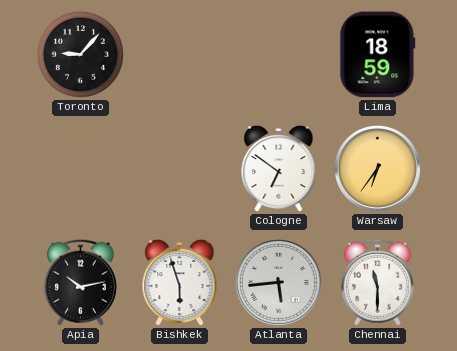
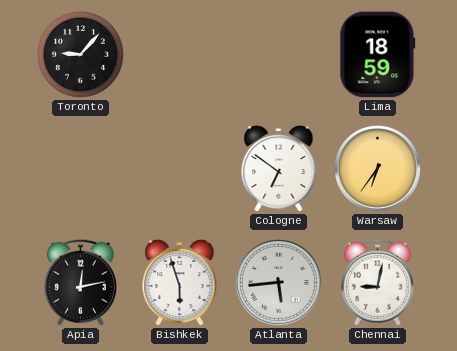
Apia: 10:13 -> 12:13
Chennai: 11:30 -> 9:02
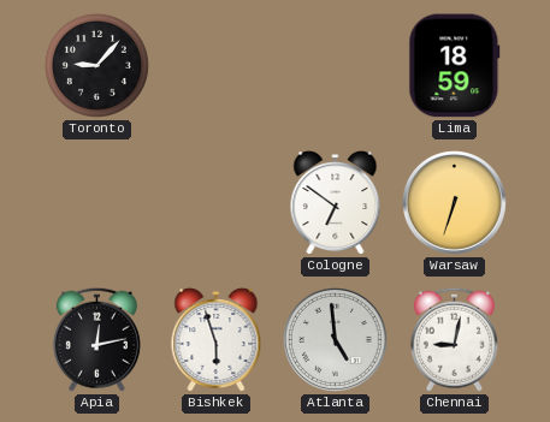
Warsaw: 6:36 -> 6:33
Atlanta: 5:44 -> 4:59
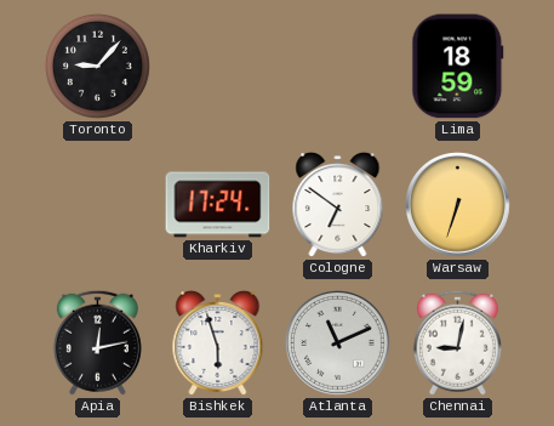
Kharkiv: none -> 17:24
Atlanta: 4:59 -> 11:11
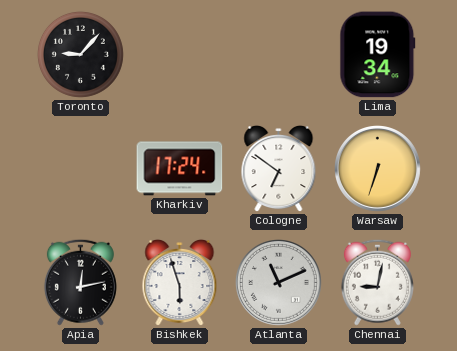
Lima: 18:59 -> 19:34
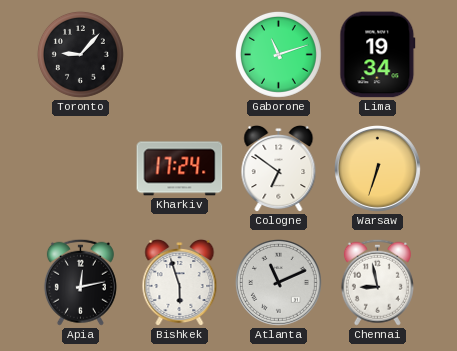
Gaborone: none -> 11:12
Chennai: 9:02 -> 8:58
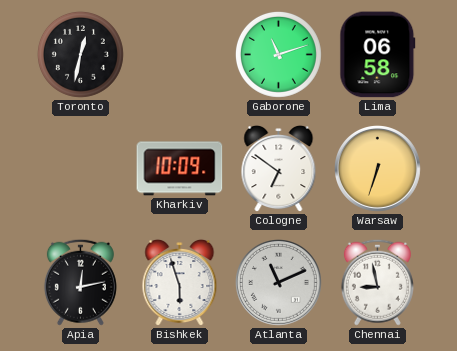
Toronto: 9:07 -> 12:32
Lima: 19:34 -> 06:58
Kharkiv: 17:24 -> 10:09
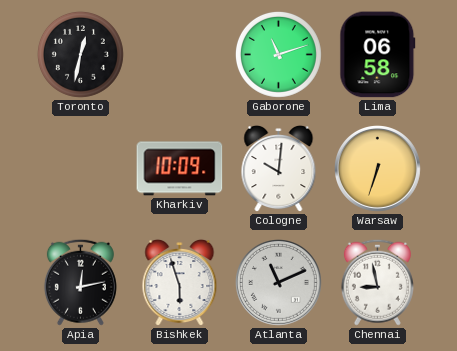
Cologne: 6:51 -> 10:01
